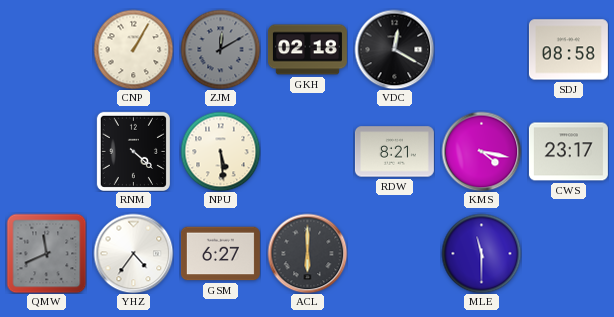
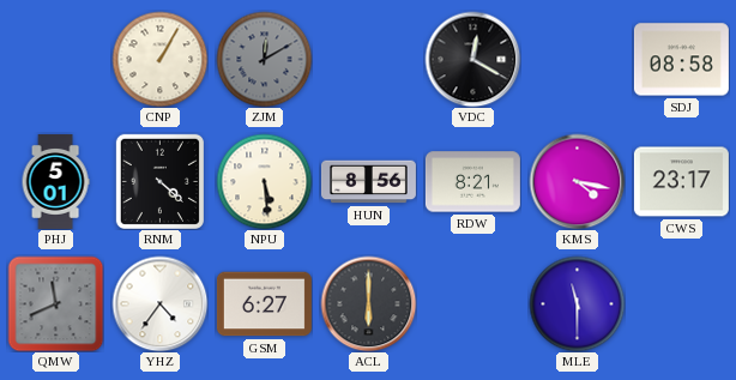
GKH: 02:18 -> none
PHJ: none -> 5:01
HUN: none -> 8:56
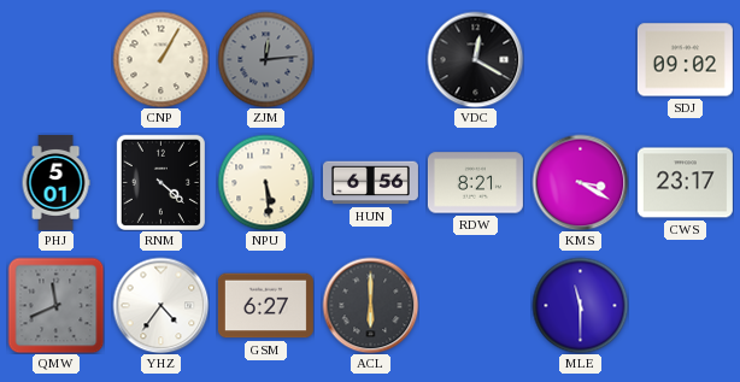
ZJM: 12:10 -> 12:14
SDJ: 08:58 -> 09:02
HUN: 8:56 -> 6:56
KMS: 4:17 -> 3:20
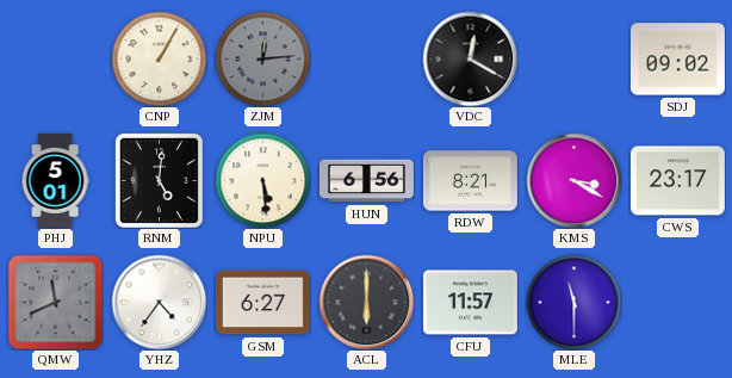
RNM: 4:22 -> 5:01
CFU: none -> 11:57
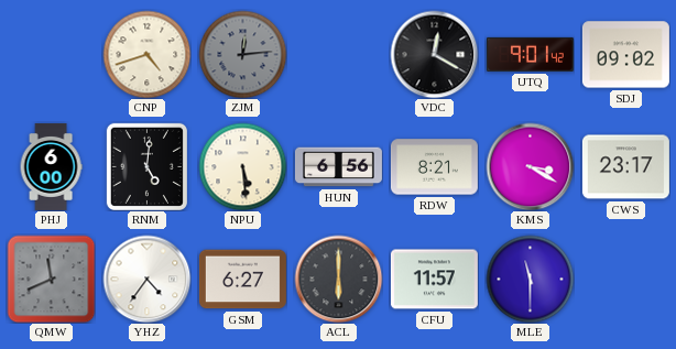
CNP: 1:05 -> 4:42
UTQ: none -> 9:01
PHJ: 5:01 -> 6:00
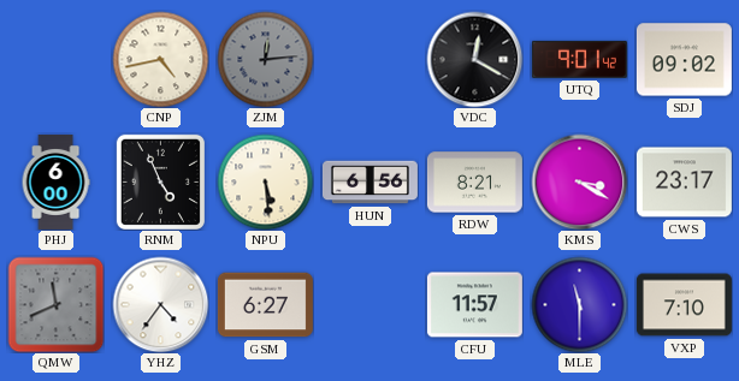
CNP: 4:42 -> 4:43
RNM: 5:01 -> 4:56
ACL: 6:00 -> none
VXP: none -> 7:10
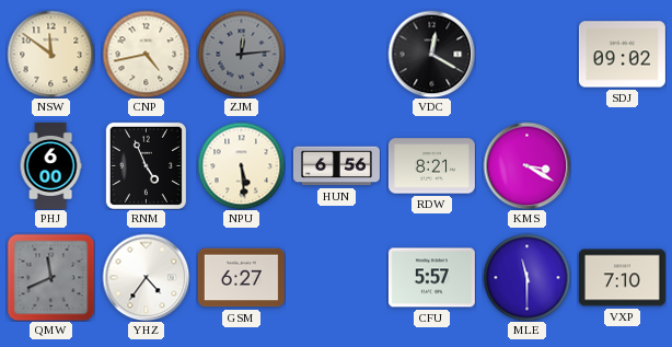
NSW: none -> 11:51
UTQ: 9:01 -> none
CWS: 23:17 -> none
CFU: 11:57 -> 5:57
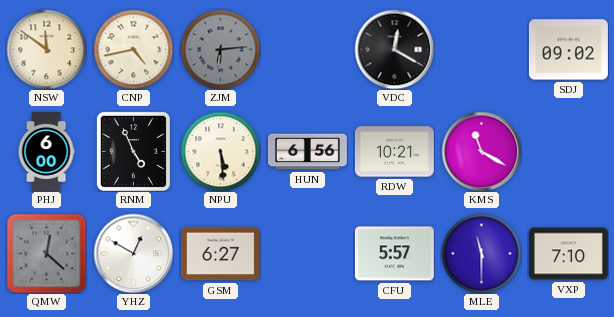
ZJM: 12:14 -> 6:14
RDW: 8:21 -> 10:21
KMS: 3:20 -> 11:20
QMW: 11:41 -> 12:22
YHZ: 4:36 -> 12:50
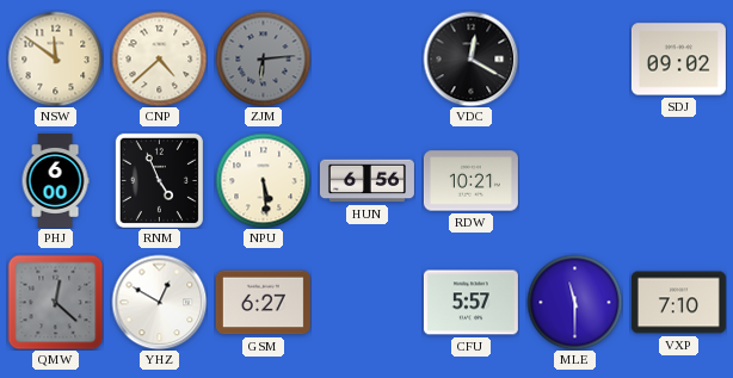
CNP: 4:43 -> 4:38
KMS: 11:20 -> none
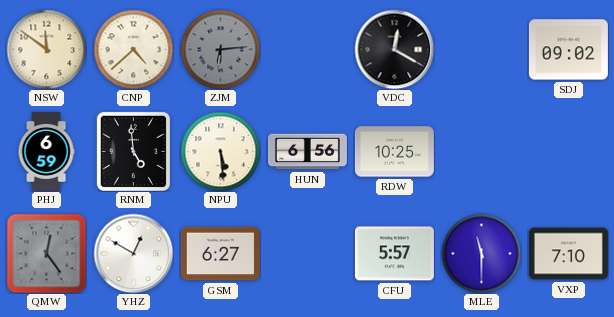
PHJ: 6:00 -> 6:59
RNM: 4:56 -> 4:59
RDW: 10:21 -> 10:25
QMW: 12:22 -> 12:24
